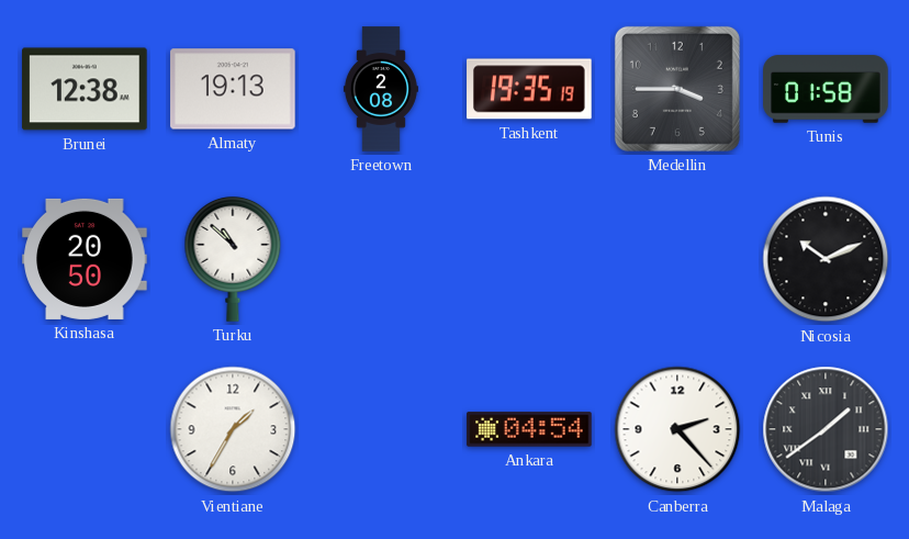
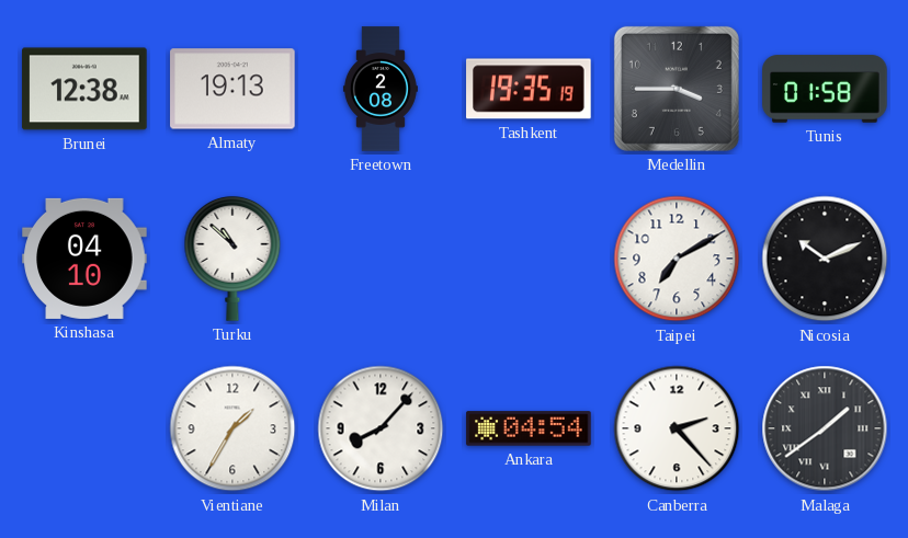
Kinshasa: 20:50 -> 04:10
Taipei: none -> 7:10
Milan: none -> 8:07
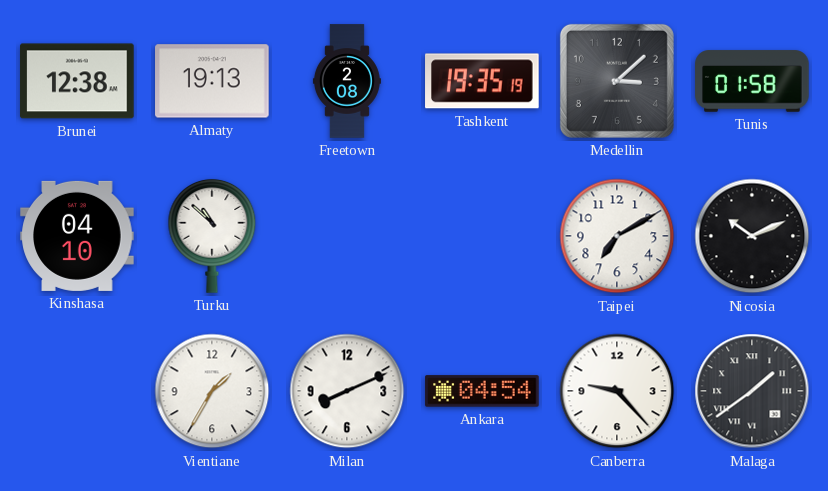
Medellin: 3:45 -> 3:08
Milan: 8:07 -> 8:11
Canberra: 2:23 -> 9:23
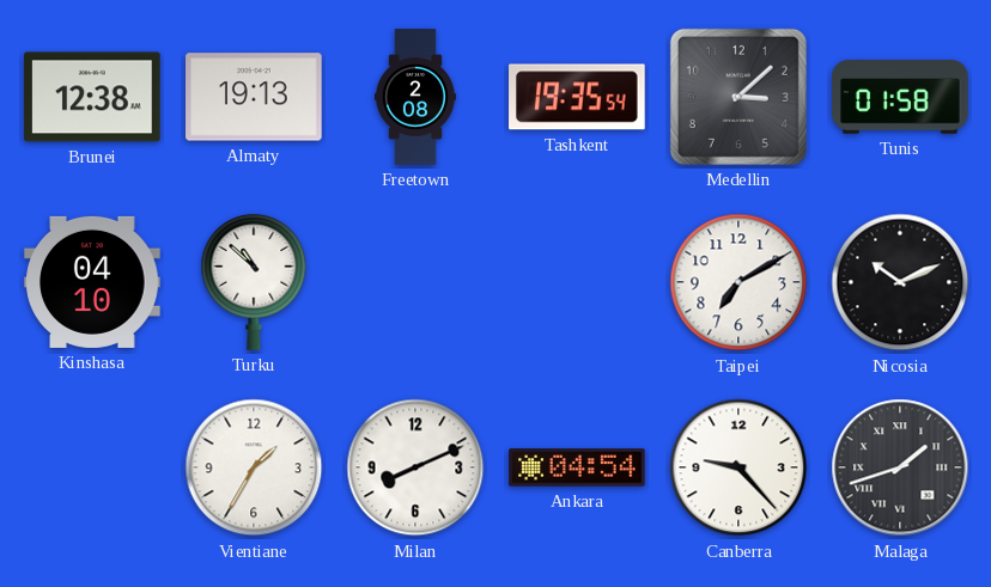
Tashkent: 19:35:19 -> 19:35:54
Malaga: 1:39 -> 1:42
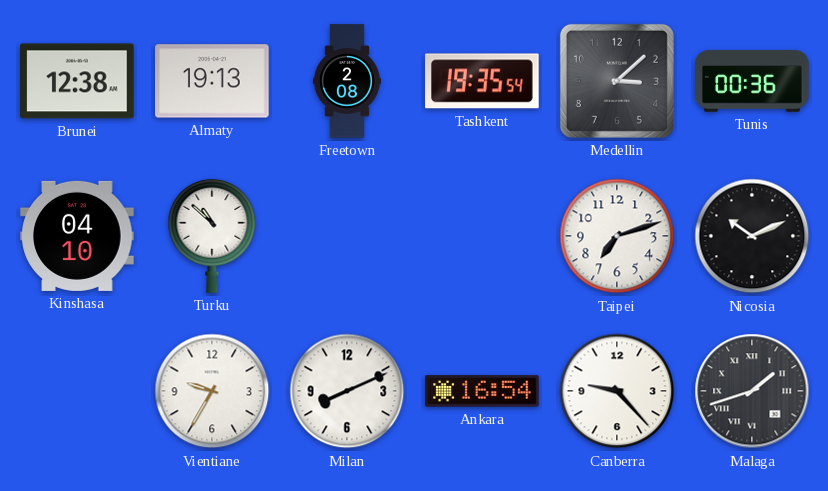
Tunis: 01:58 -> 00:36
Taipei: 7:10 -> 7:12
Vientiane: 1:35 -> 9:35
Ankara: 04:54 -> 16:54
